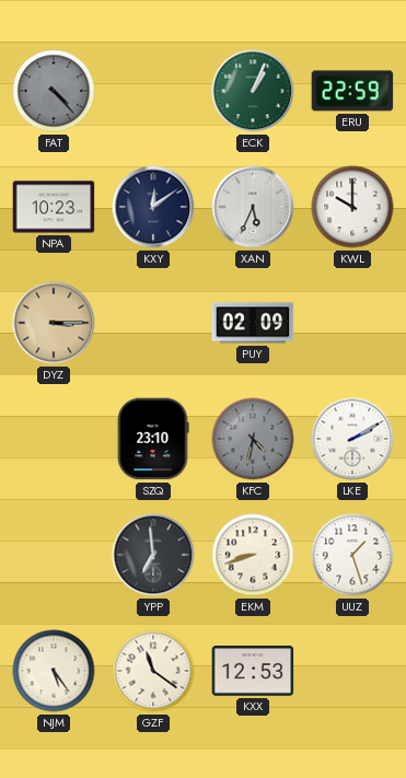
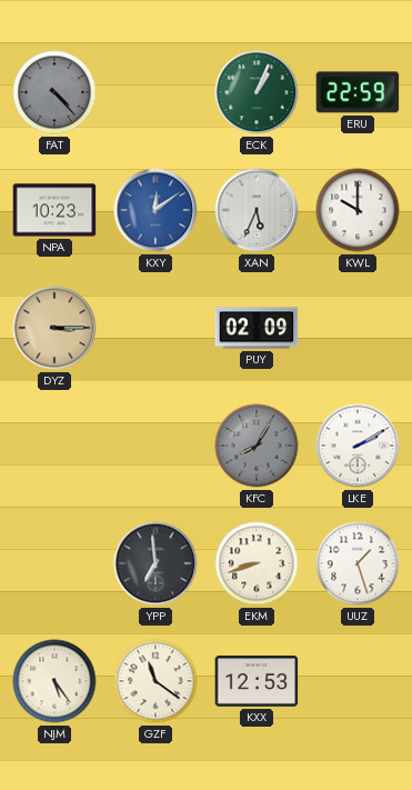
KXY dial: navy -> blue
SZQ: 23:10 -> none
KFC: 4:32 -> 8:05
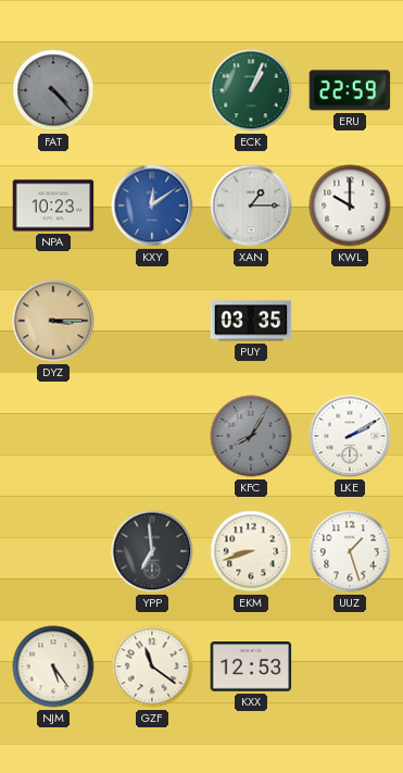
XAN: 5:34 -> 1:15
PUY: 02:09 -> 03:35
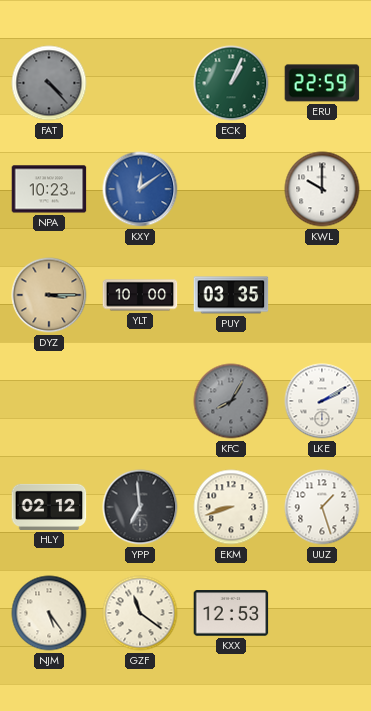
XAN: 1:15 -> none
YLT: none -> 10:00
HLY: none -> 02:12
